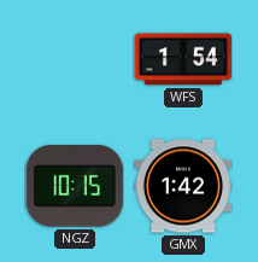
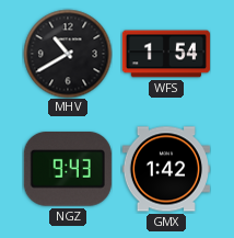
MHV: none -> 10:40
NGZ: 10:15 -> 9:43
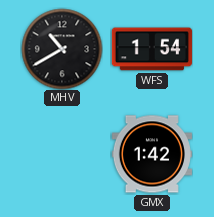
NGZ: 9:43 -> none
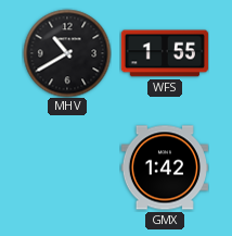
WFS: 1:54 -> 1:55
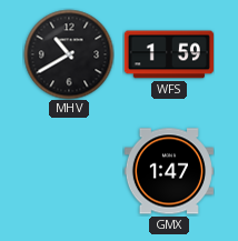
WFS: 1:55 -> 1:59
GMX: 1:42 -> 1:47
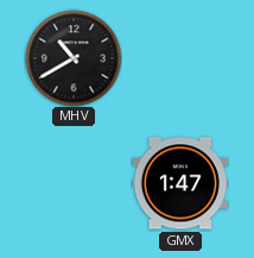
WFS: 1:59 -> none
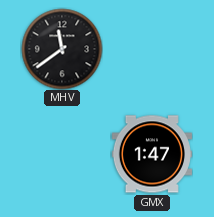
MHV: 10:40 -> 11:39
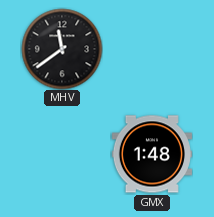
GMX: 1:47 -> 1:48
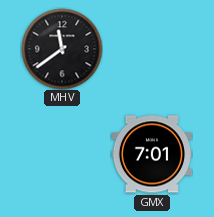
GMX: 1:48 -> 7:01
